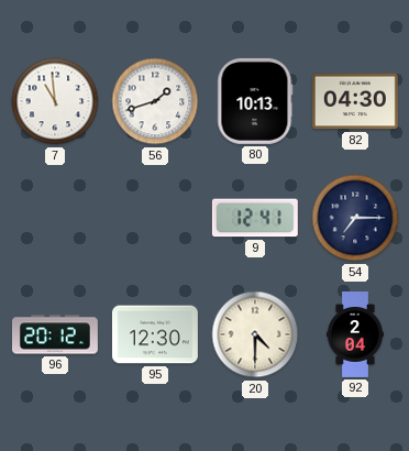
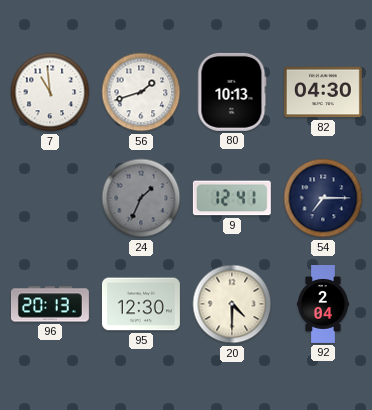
24: none -> 1:34
96: 20:12 -> 20:13
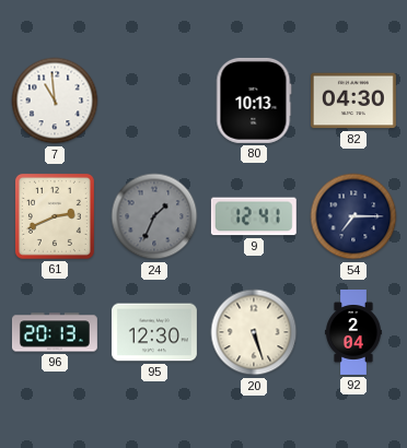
56: 1:42 -> none
61: none -> 2:41
20: 4:30 -> 5:27
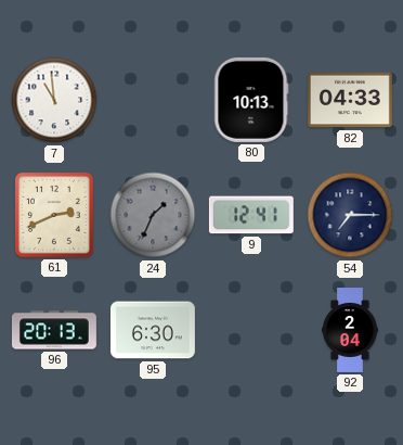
82: 04:30 -> 04:33
95: 12:30 -> 6:30
20: 5:27 -> none
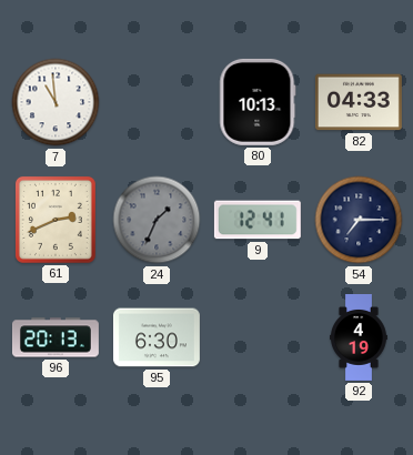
92: 2:04 -> 4:19
